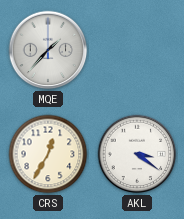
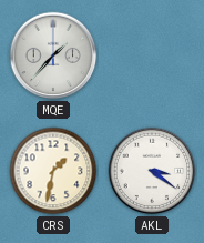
CRS: 12:35 -> 1:32
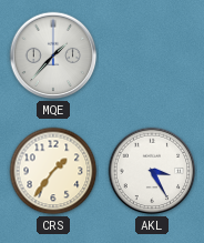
CRS: 1:32 -> 1:36
AKL: 3:21 -> 3:25
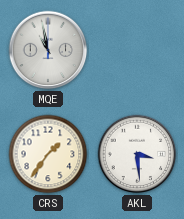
MQE: 1:37 -> 10:58
AKL: 3:25 -> 3:29
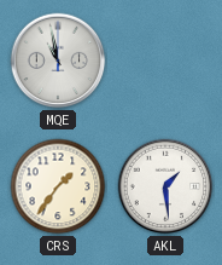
AKL: 3:29 -> 1:29
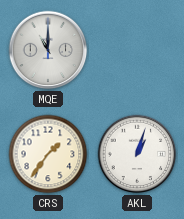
MQE: 10:58 -> 11:00
AKL: 1:29 -> 1:03
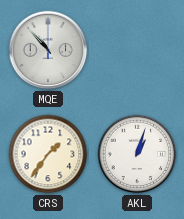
MQE: 11:00 -> 10:53
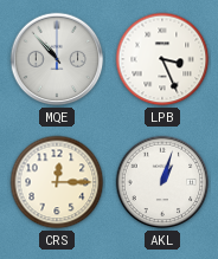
LPB: none -> 3:26
CRS: 1:36 -> 12:15
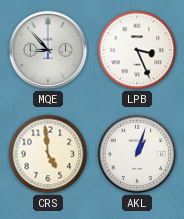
MQE: 10:53 -> 8:53
CRS: 12:15 -> 4:59
